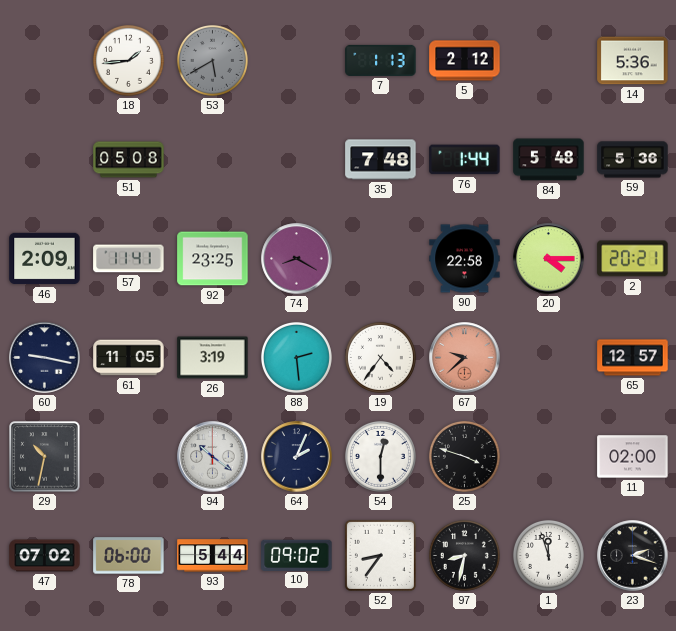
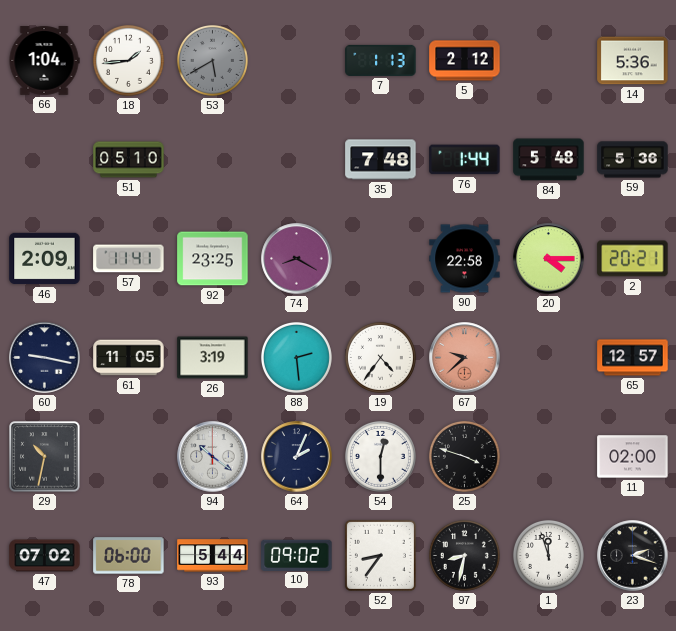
66: none -> 1:04
51: 05:08 -> 05:10
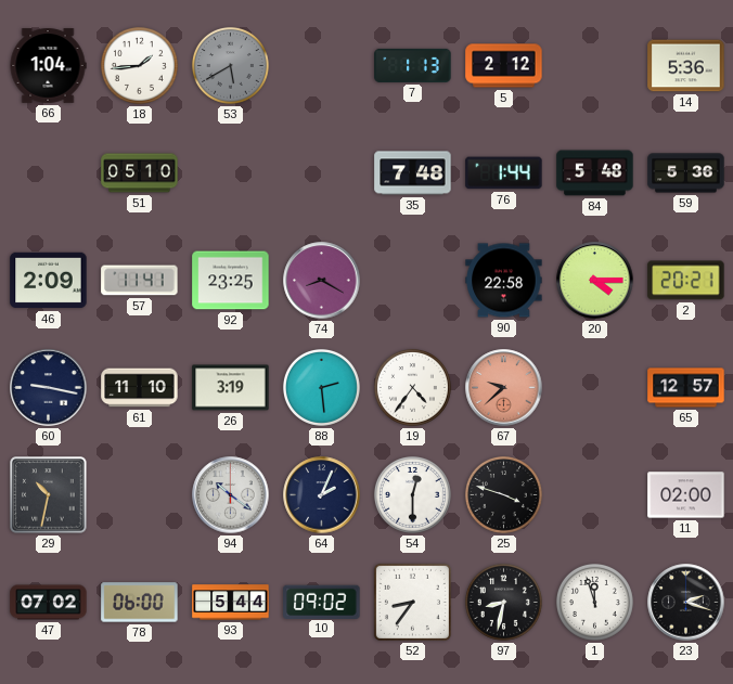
61: 11:05 -> 11:10
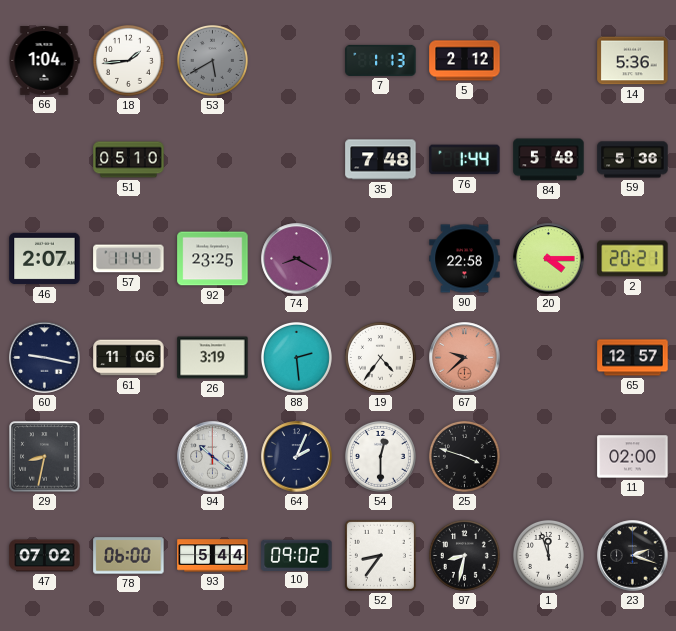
46: 2:09 -> 2:07
61: 11:10 -> 11:06
29: 10:32 -> 8:32
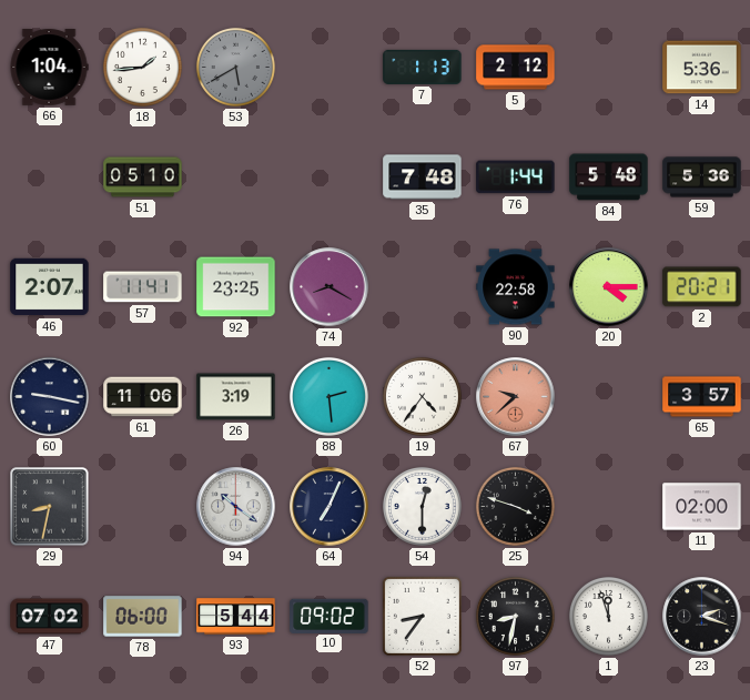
65: 12:57 -> 3:57
64: 2:04 -> 7:04
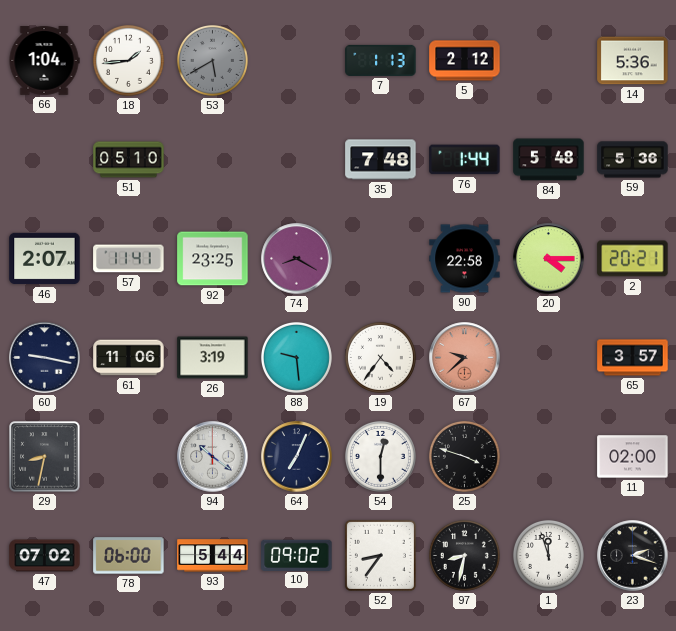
88: 2:29 -> 9:29
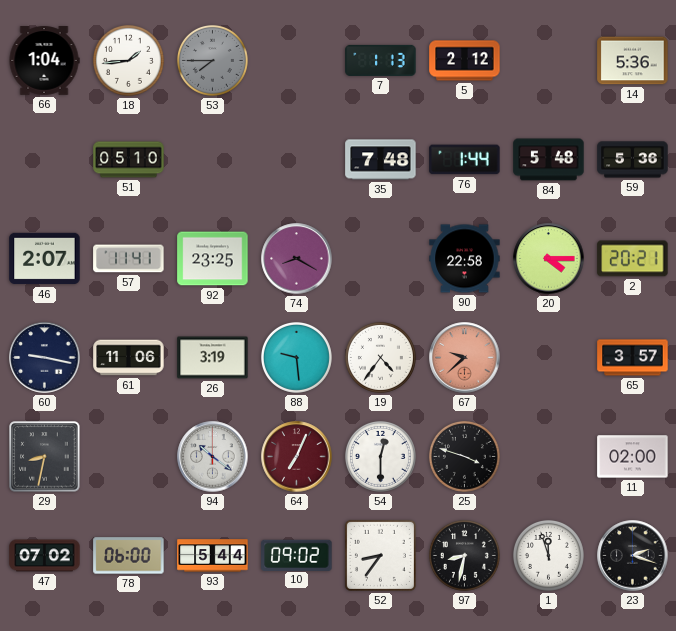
53: 5:40 -> 7:45
64 dial: navy -> burgundy
